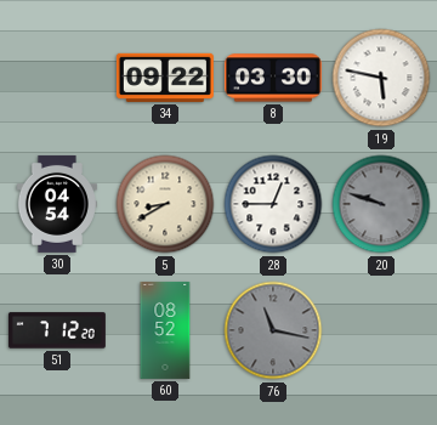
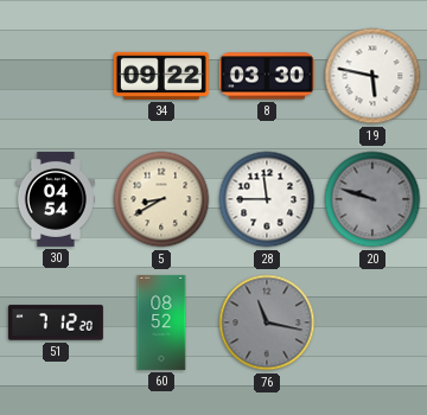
28: 12:45 -> 11:45
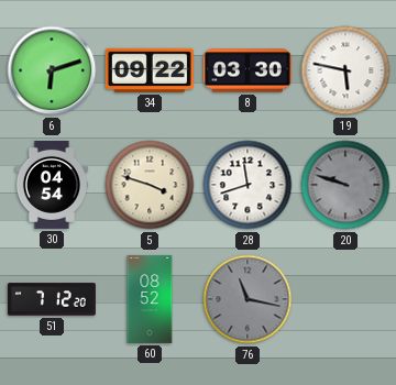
6: none -> 6:12
5: 8:40 -> 3:48
28: 11:45 -> 11:42
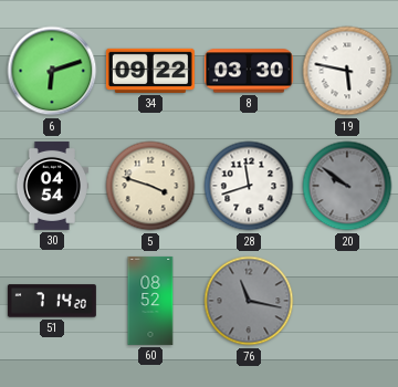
20: 9:48 -> 9:51
51: 7:12 -> 7:14
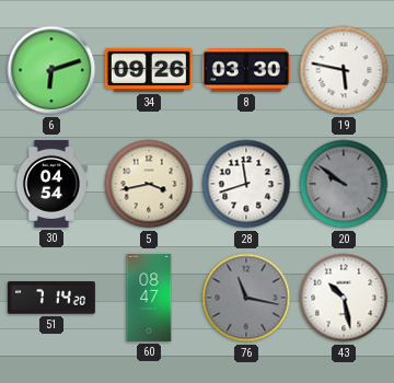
34: 09:22 -> 09:26
5: 3:48 -> 3:43
60: 08:52 -> 08:47
43: none -> 10:28
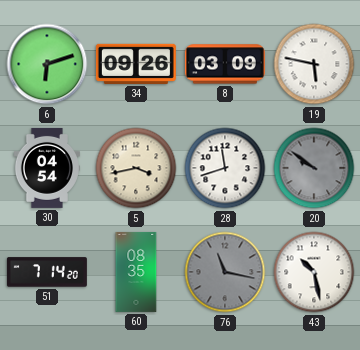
8: 03:30 -> 03:09
60: 08:47 -> 08:35
